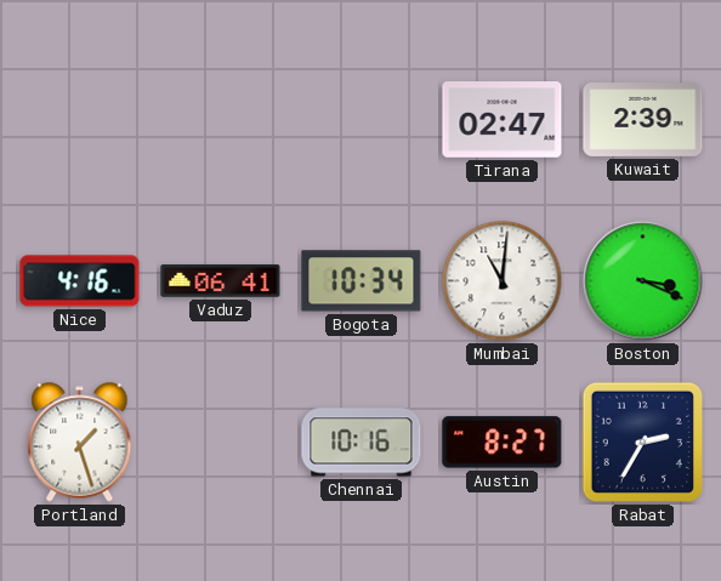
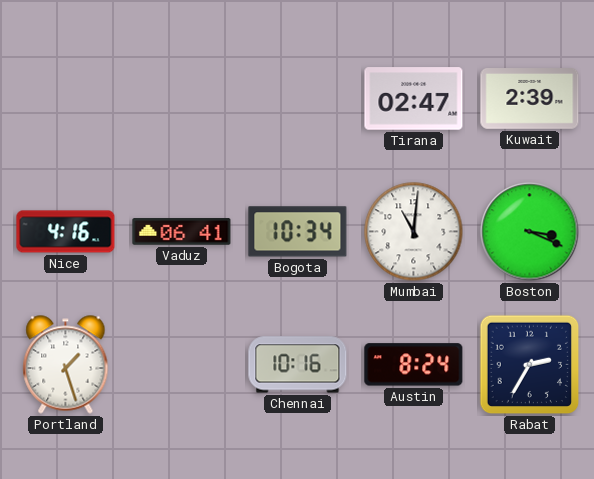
Austin: 8:27 -> 8:24
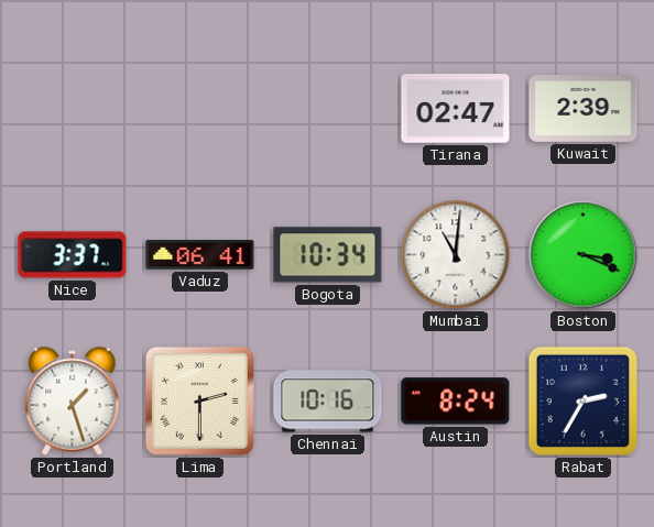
Nice: 4:16 -> 3:37
Lima: none -> 2:30
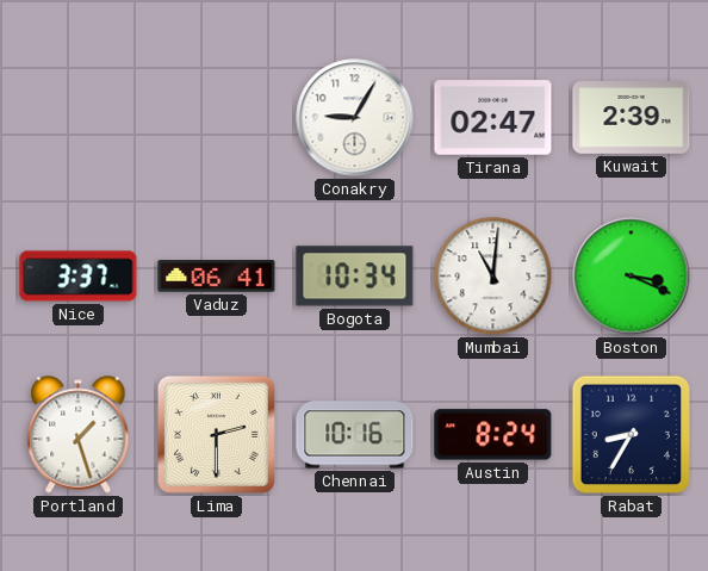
Conakry: none -> 9:05
Rabat: 2:35 -> 8:35
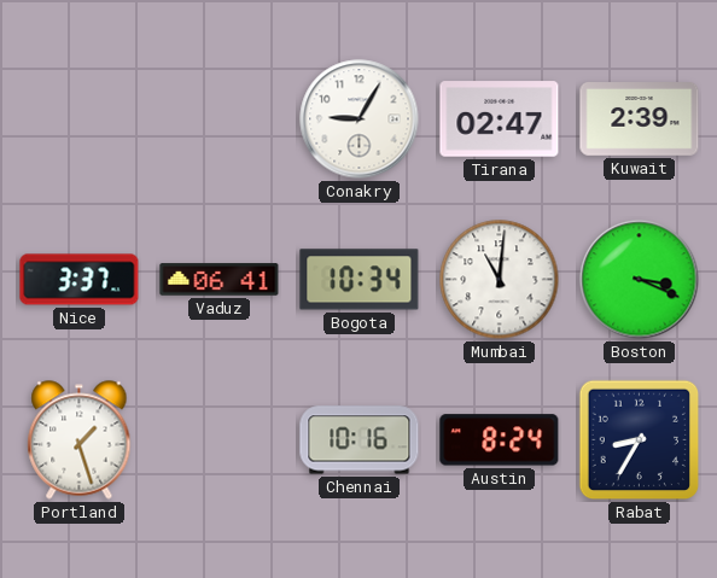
Lima: 2:30 -> none
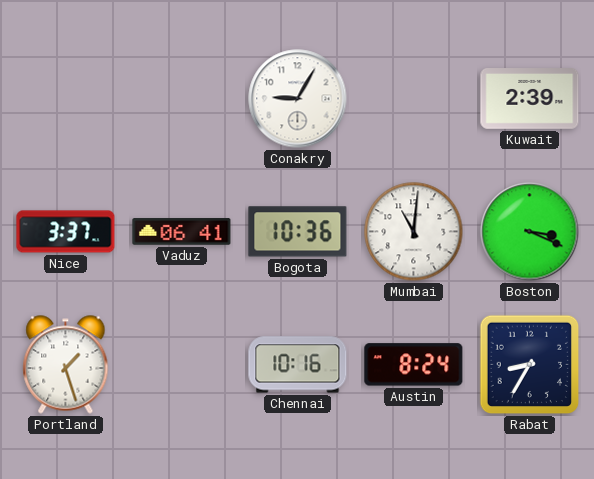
Tirana: 02:47 -> none
Bogota: 10:34 -> 10:36
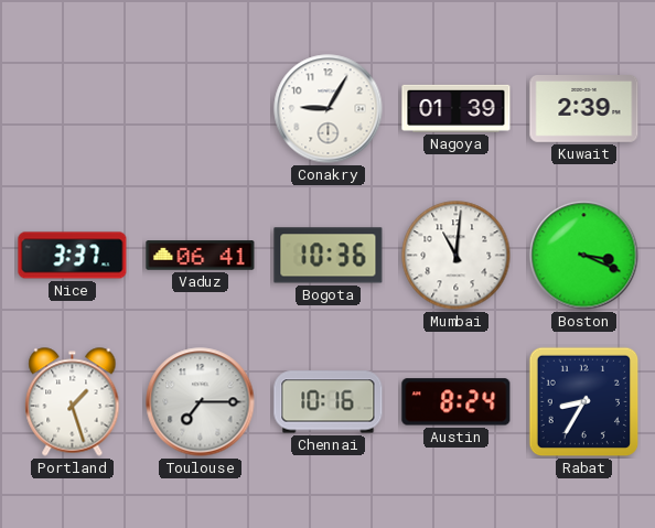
Nagoya: none -> 01:39
Toulouse: none -> 7:15
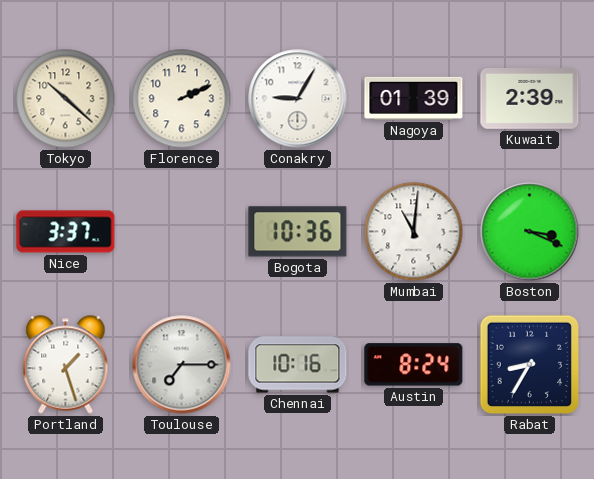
Tokyo: none -> 10:22
Florence: none -> 2:11
Vaduz: 06:41 -> none
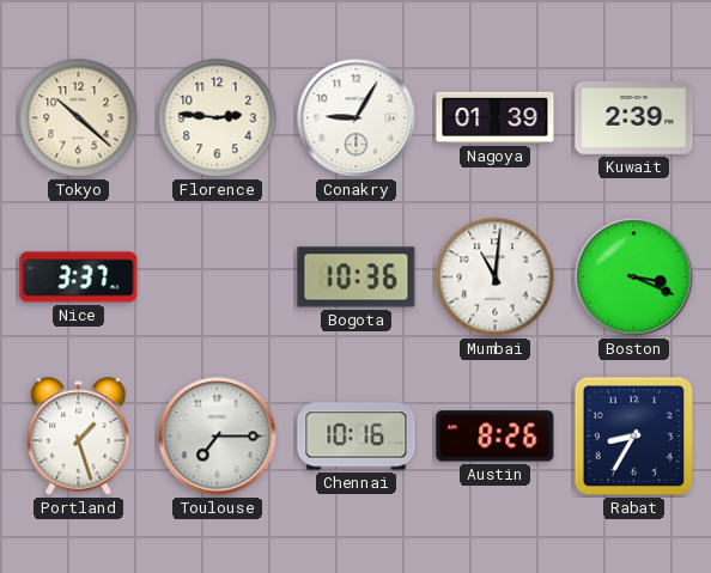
Florence: 2:11 -> 2:46
Austin: 8:24 -> 8:26
